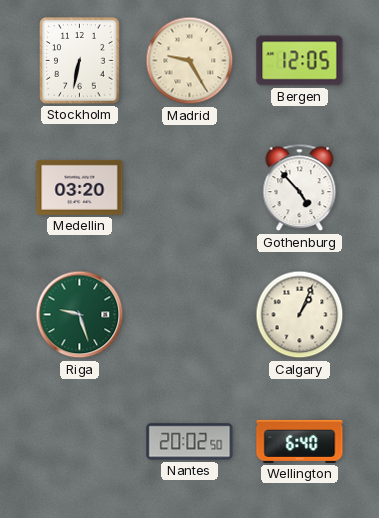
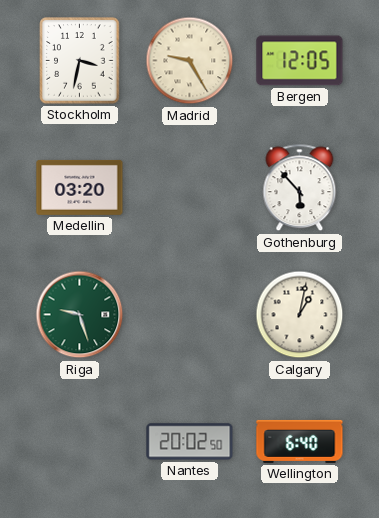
Stockholm: 6:32 -> 3:32
Gothenburg: 4:53 -> 5:53
Calgary: 1:04 -> 1:02
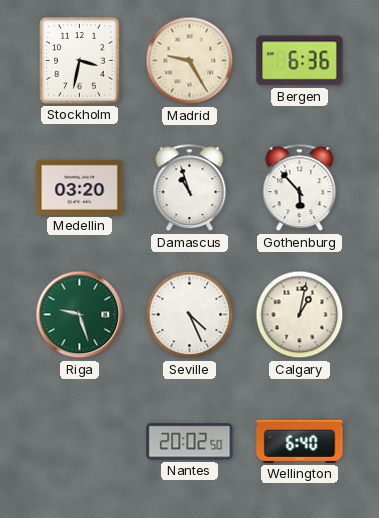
Bergen: 12:05 -> 6:36
Damascus: none -> 10:57
Seville: none -> 4:26
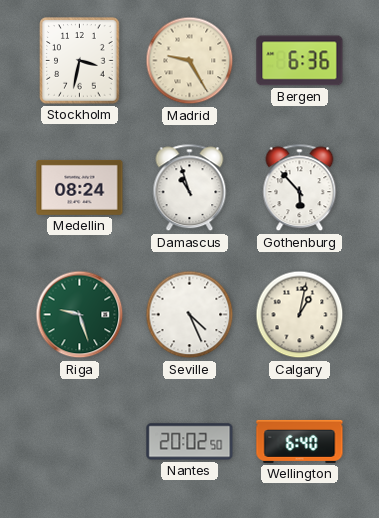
Medellin: 03:20 -> 08:24
